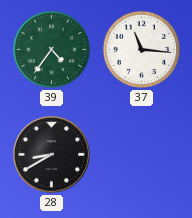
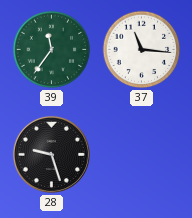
39: 4:36 -> 11:36
28: 8:40 -> 9:27
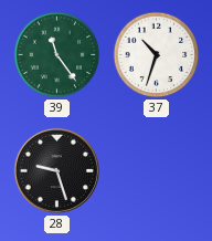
39: 11:36 -> 11:24
37: 11:16 -> 10:33
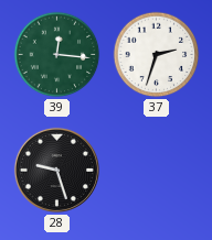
39: 11:24 -> 12:16
37: 10:33 -> 2:33
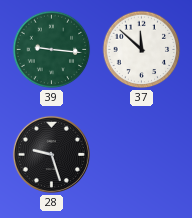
39: 12:16 -> 9:16
37: 2:33 -> 11:52
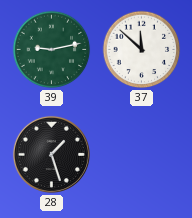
39: 9:16 -> 9:13
28: 9:27 -> 1:27
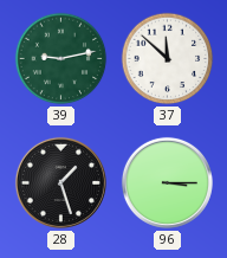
96: none -> 3:15
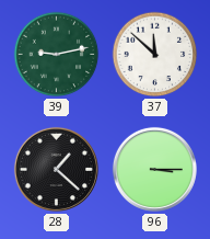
28: 1:27 -> 1:22
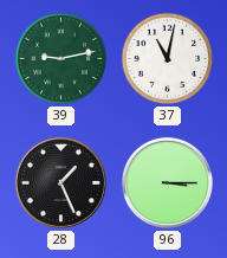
37: 11:52 -> 11:02
28: 1:22 -> 1:26
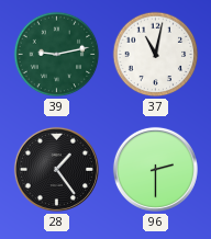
28: 1:26 -> 1:24
96: 3:15 -> 2:30
